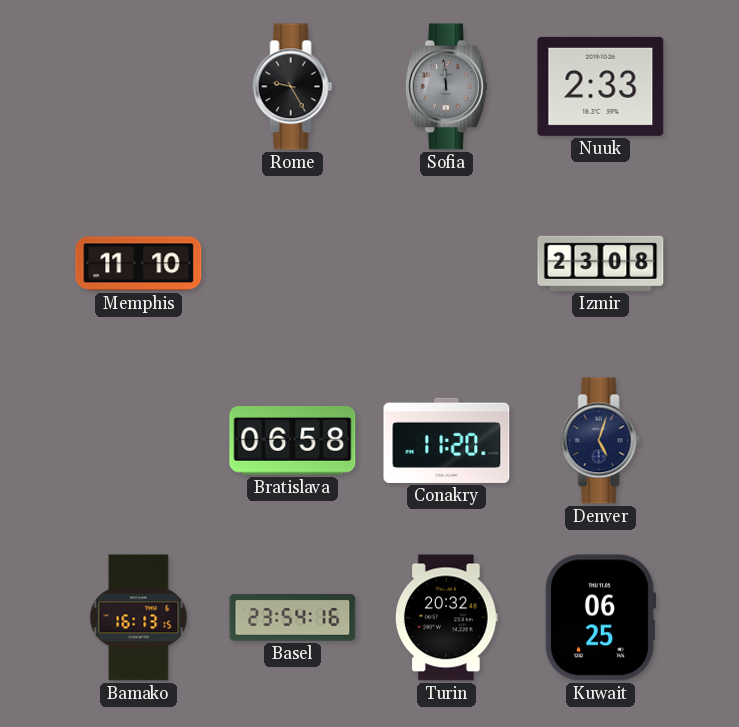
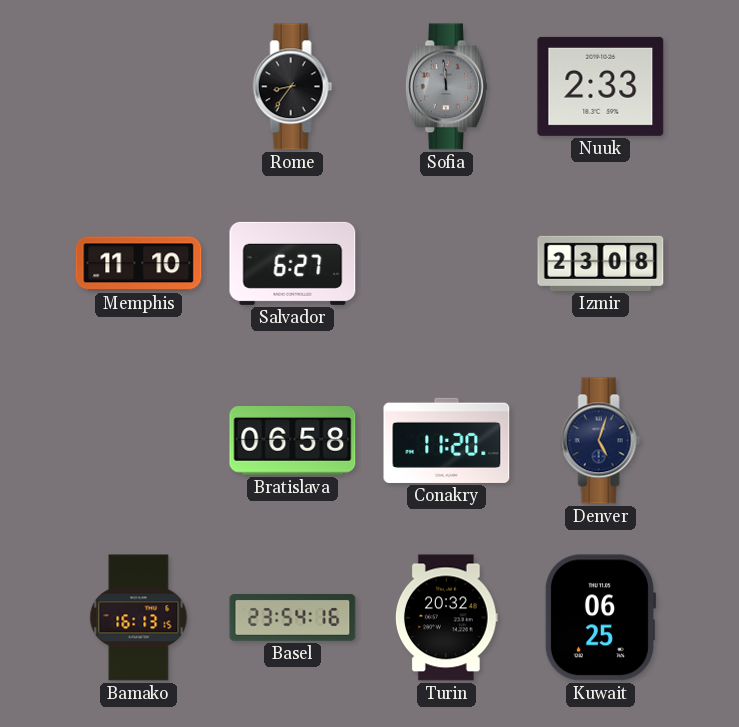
Rome: 9:25 -> 8:36
Salvador: none -> 6:27
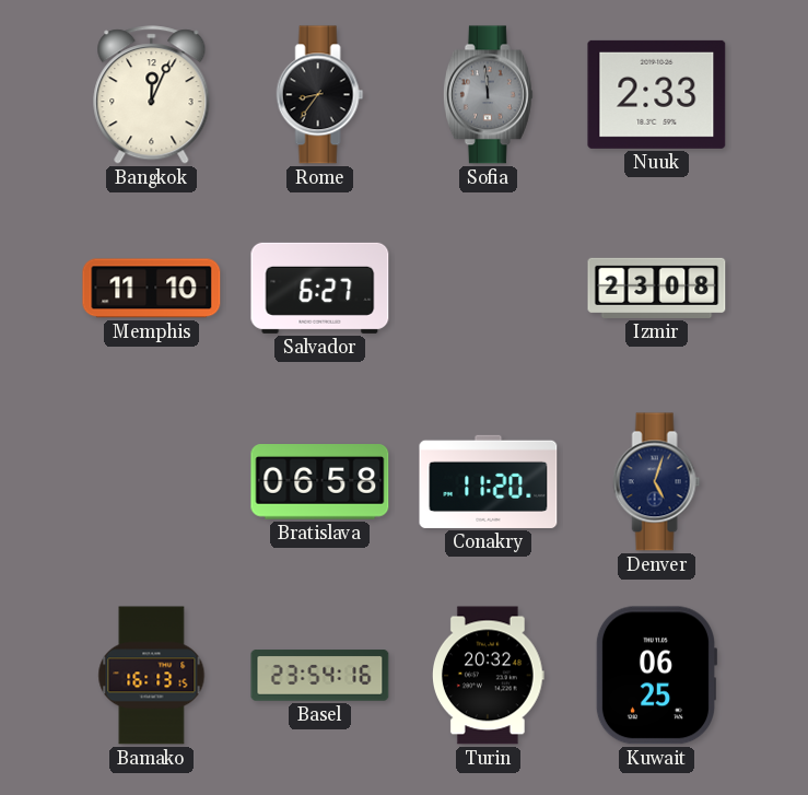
Bangkok: none -> 12:04
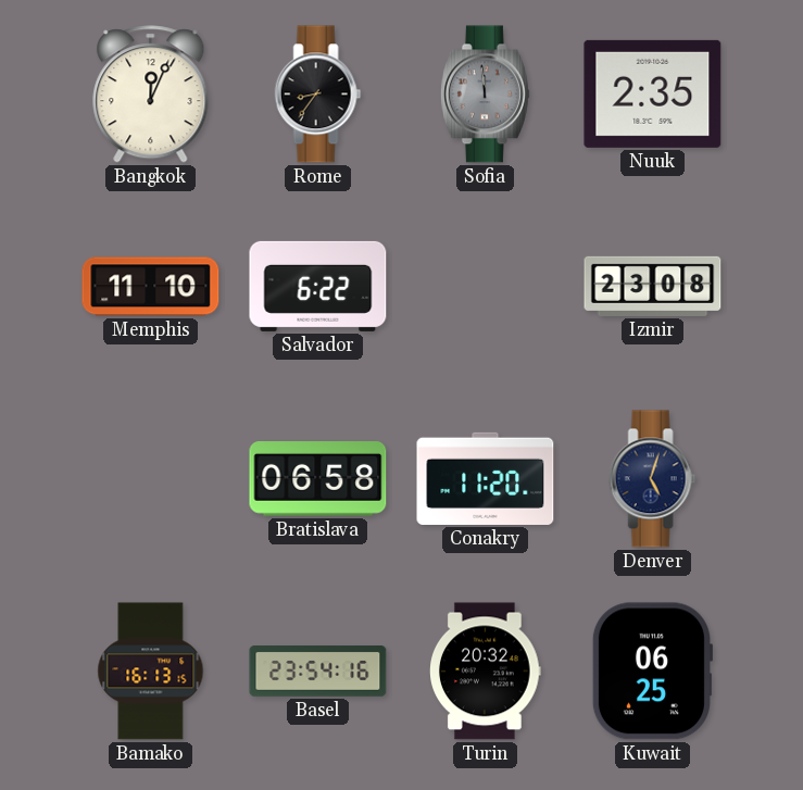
Nuuk: 2:33 -> 2:35
Salvador: 6:27 -> 6:22
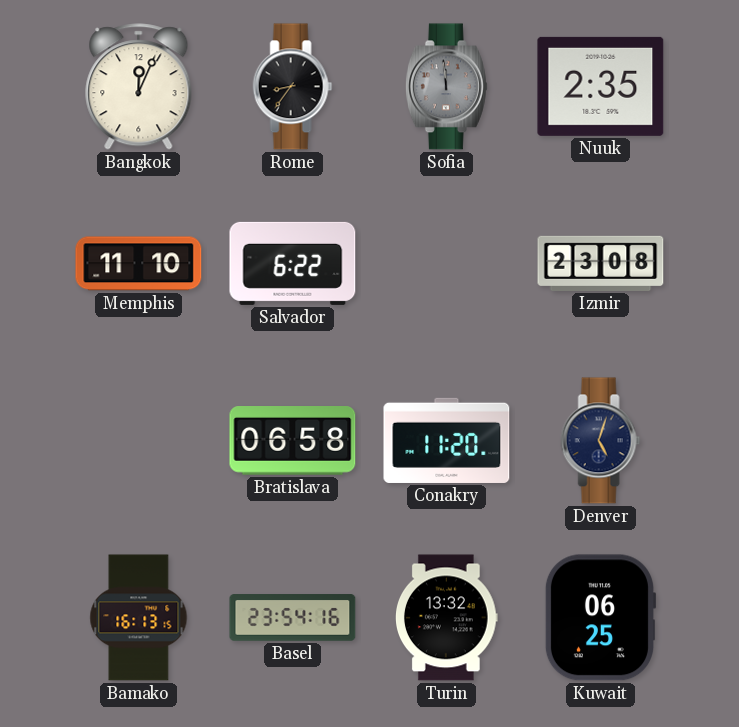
Turin: 20:32 -> 13:32
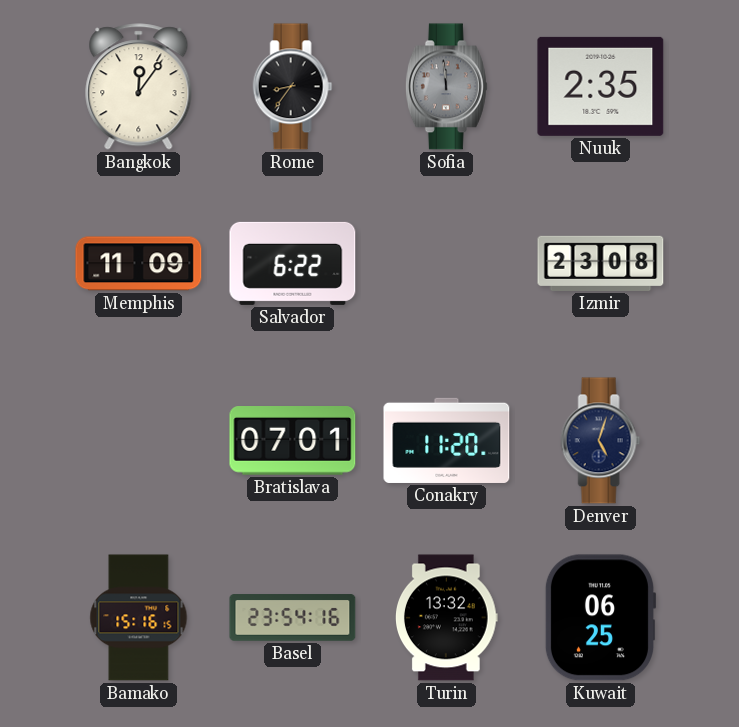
Bangkok: 12:04 -> 12:06
Memphis: 11:10 -> 11:09
Bratislava: 06:58 -> 07:01
Bamako: 16:13 -> 15:16
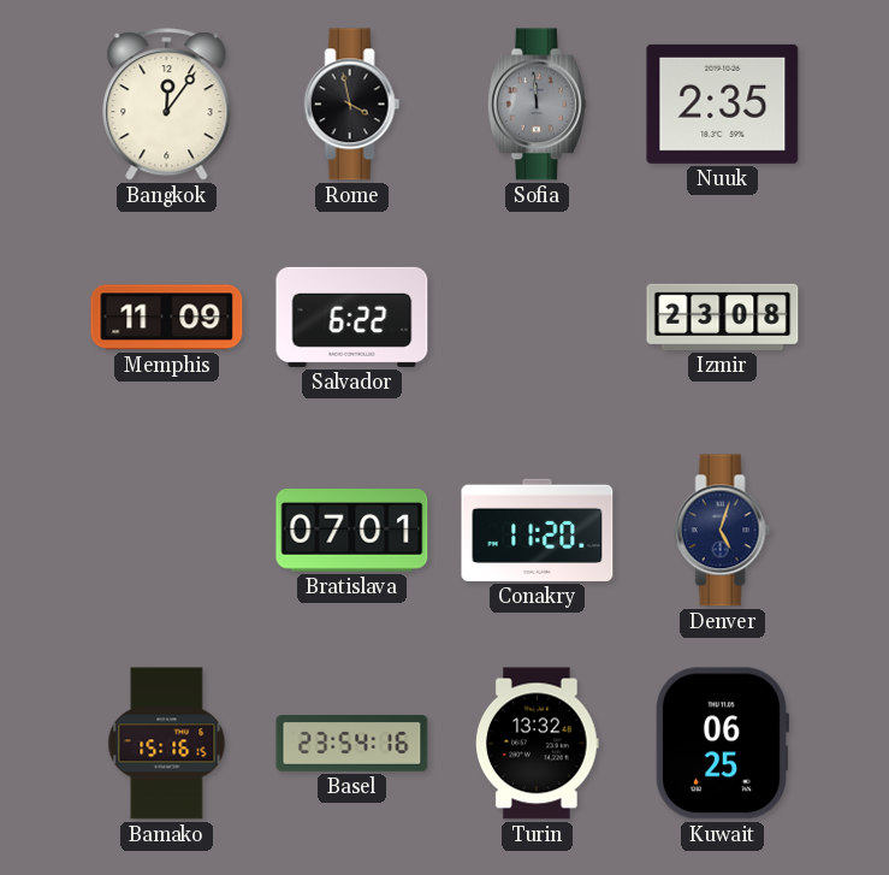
Rome: 8:36 -> 3:58
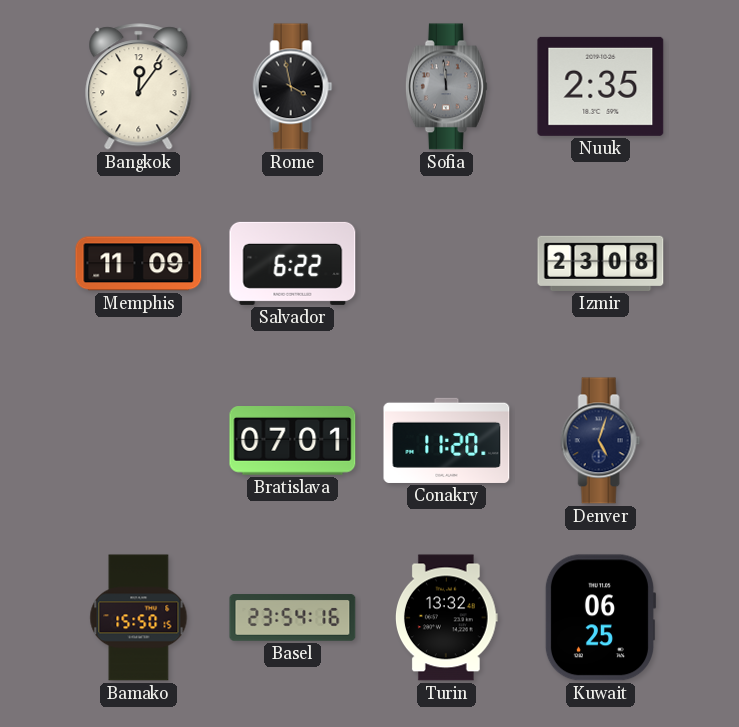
Bamako: 15:16 -> 15:50
